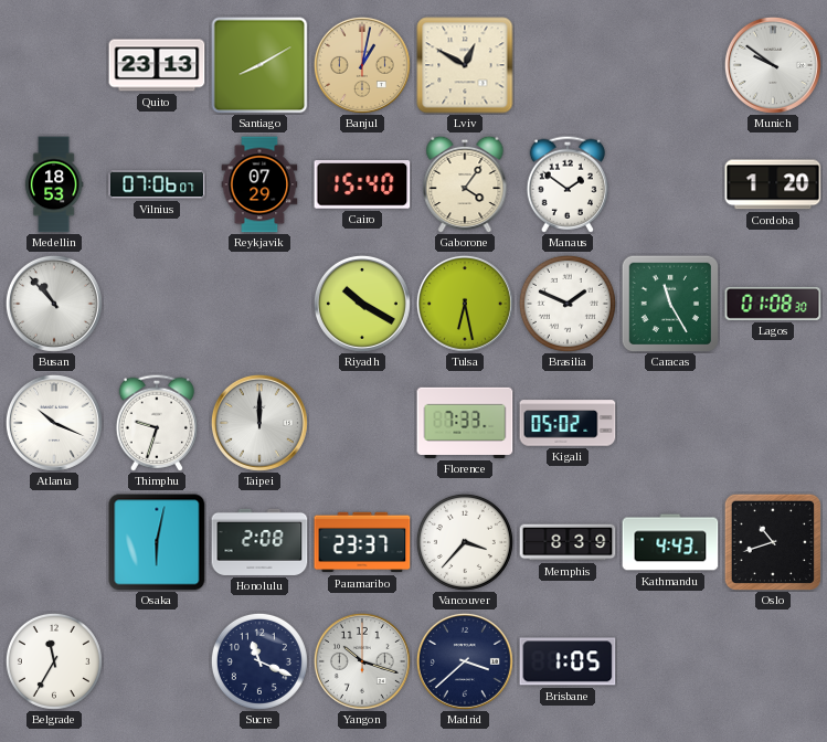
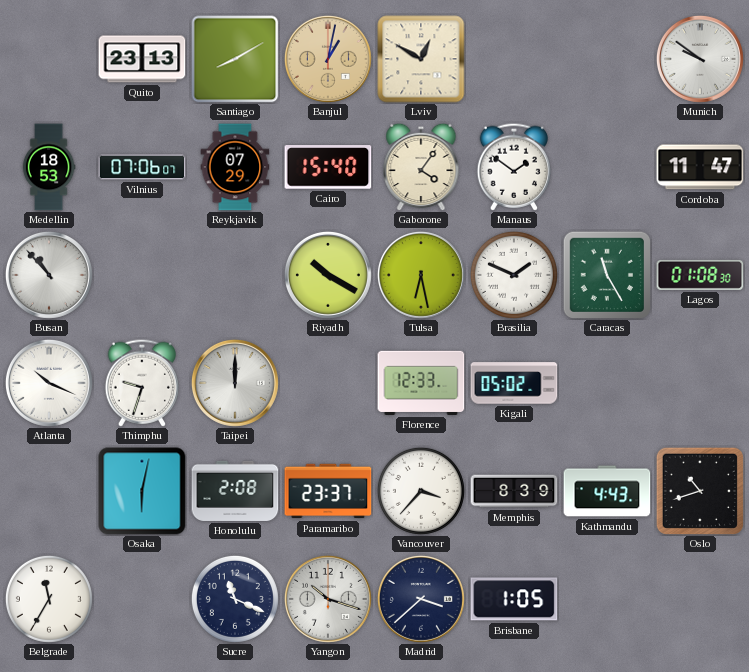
Cordoba: 1:20 -> 11:47
Florence: 7:33 -> 12:33
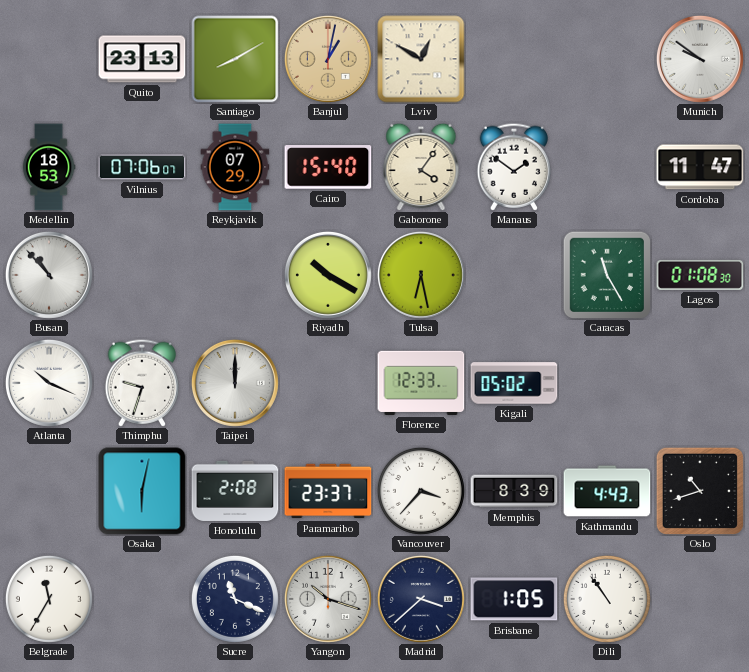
Brasilia: 1:49 -> none
Dili: none -> 10:54
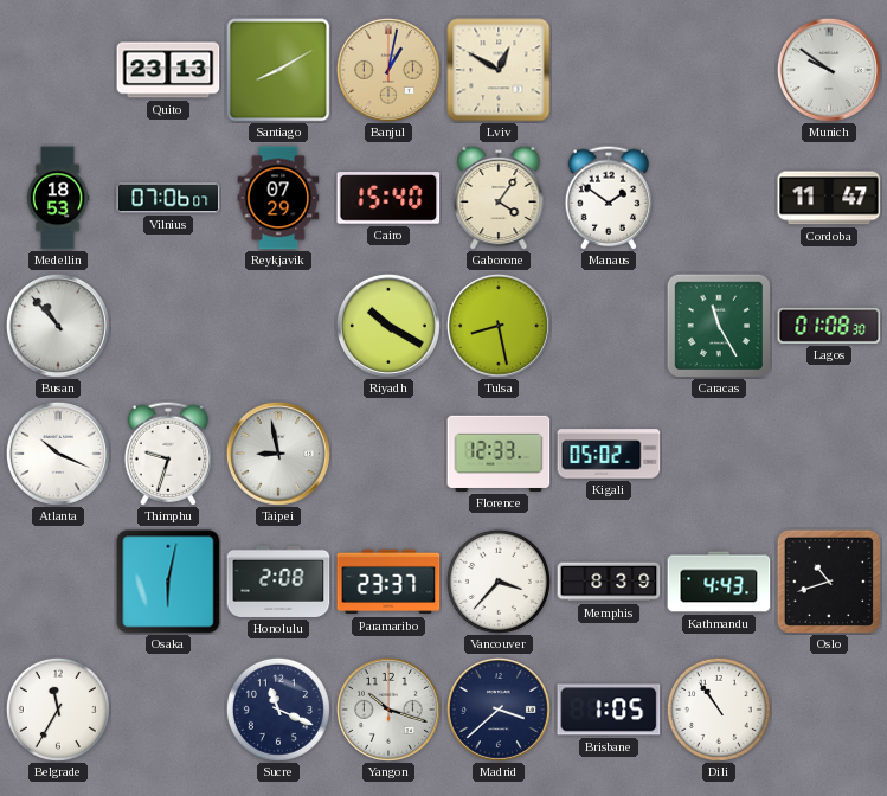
Tulsa: 6:28 -> 8:28
Taipei: 12:00 -> 8:58
